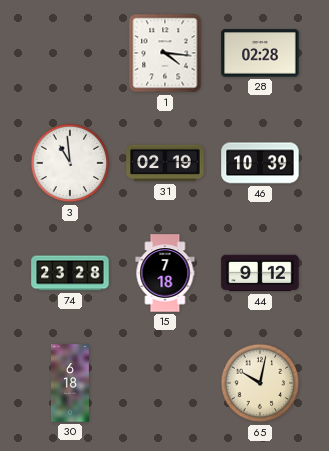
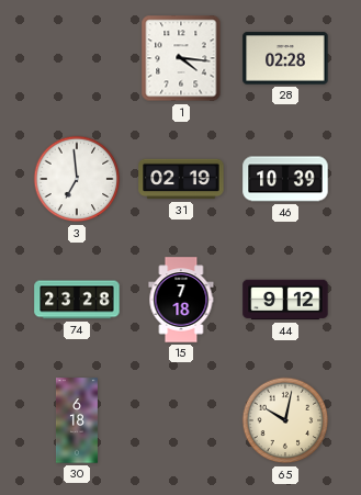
3: 10:59 -> 6:59
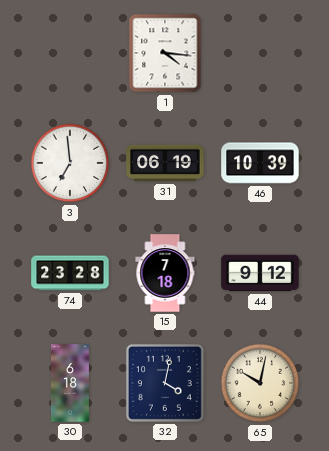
28: 02:28 -> none
31: 02:19 -> 06:19
32: none -> 4:02
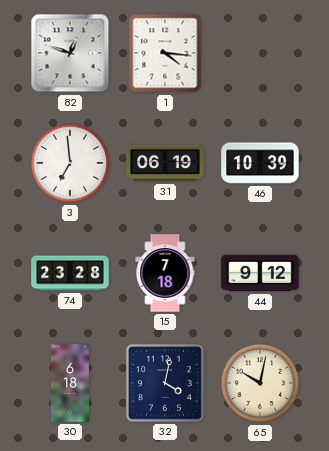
82: none -> 12:48
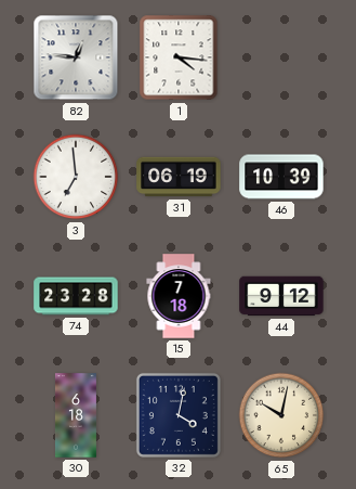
82: 12:48 -> 12:46
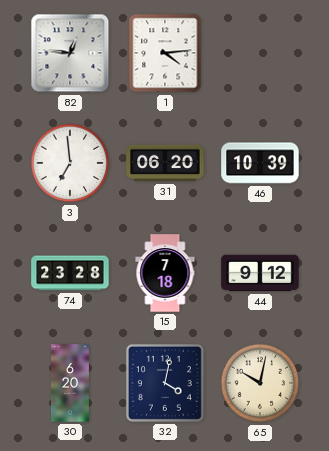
1: 4:16 -> 4:14
31: 06:19 -> 06:20
30: 6:18 -> 6:20
